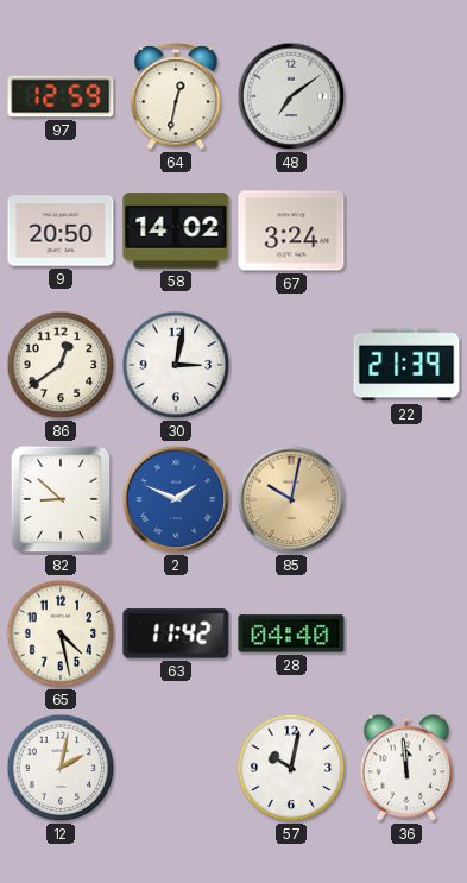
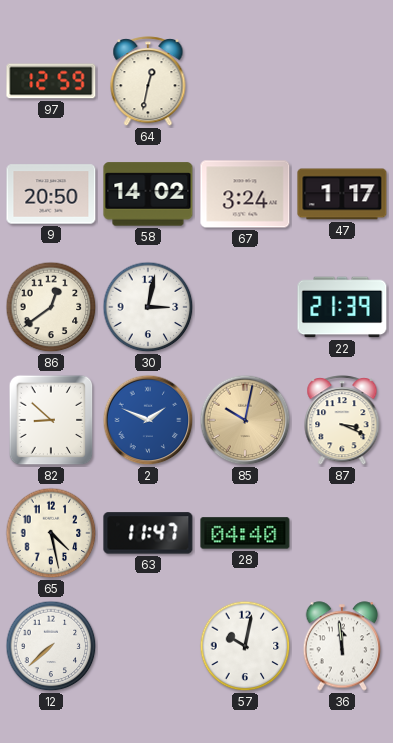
48: 7:09 -> none
47: none -> 1:17
87: none -> 3:19
63: 11:42 -> 11:47
12: 2:02 -> 7:38
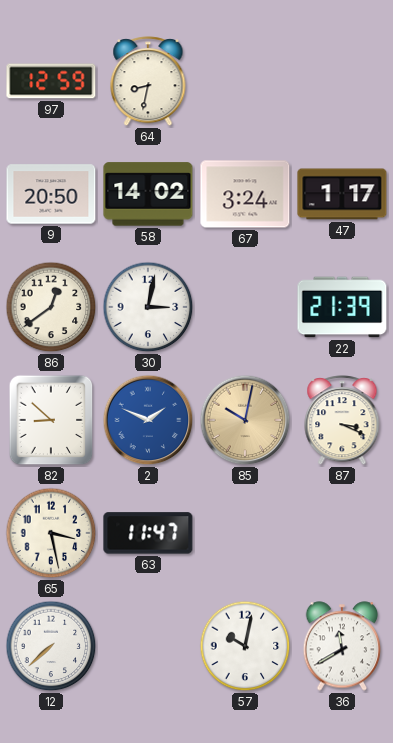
64: 12:32 -> 8:32
65: 4:28 -> 3:28
28: 04:40 -> none
36: 11:59 -> 11:40
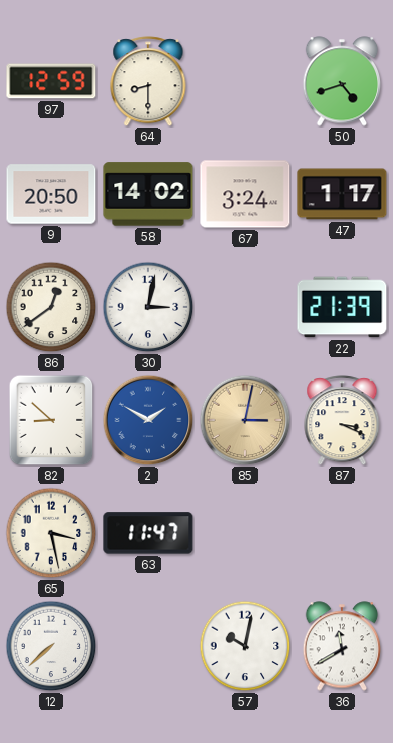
64: 8:32 -> 8:30
50: none -> 4:42
2: 1:49 -> 1:50
85: 10:02 -> 3:02
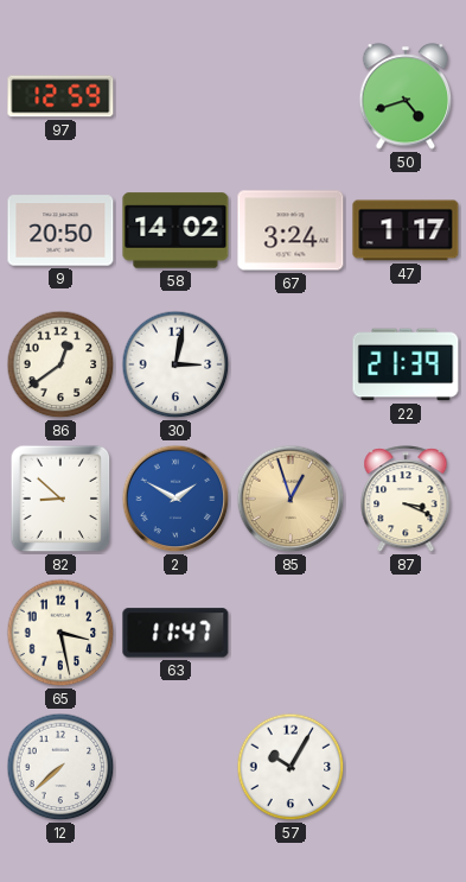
64: 8:30 -> none
85: 3:02 -> 12:57
57: 10:02 -> 10:05
36: 11:40 -> none
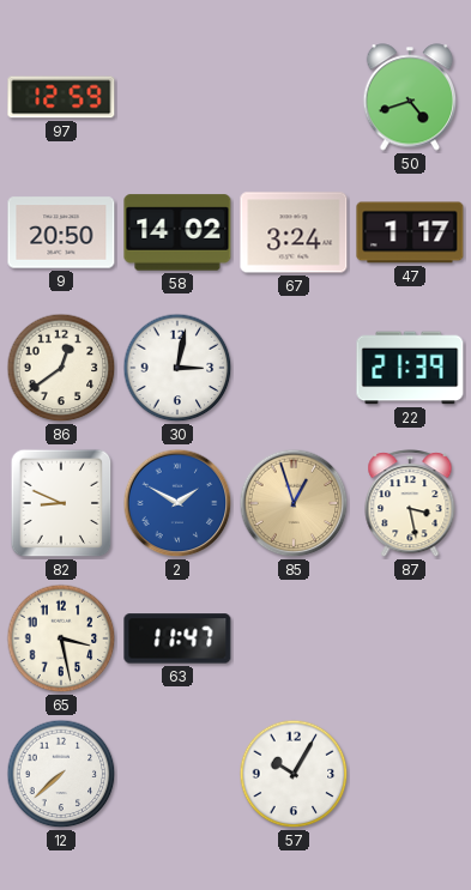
82: 8:52 -> 8:49
87: 3:19 -> 3:28
